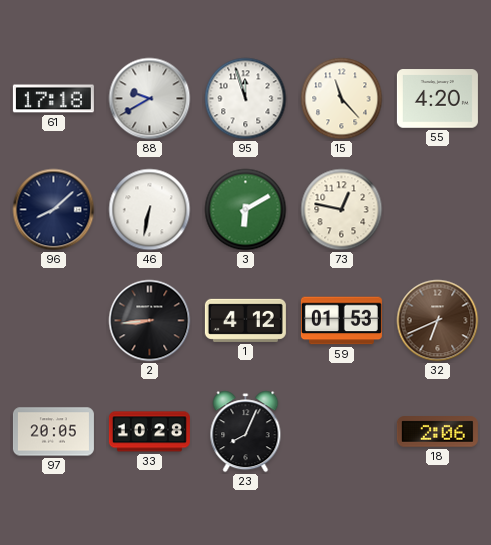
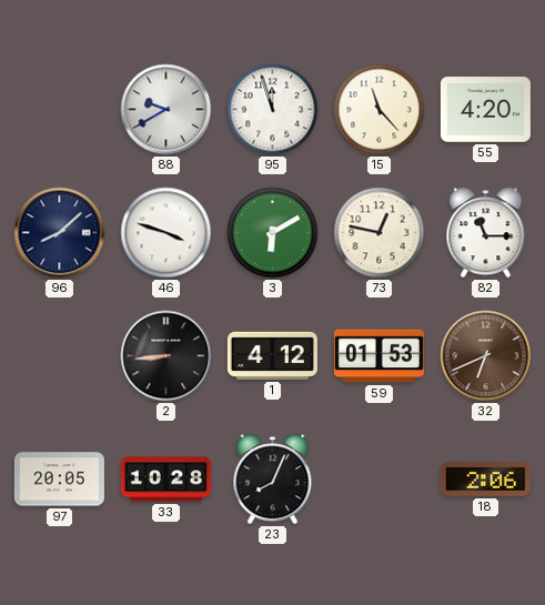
61: 17:18 -> none
46: 6:32 -> 3:48
82: none -> 11:15
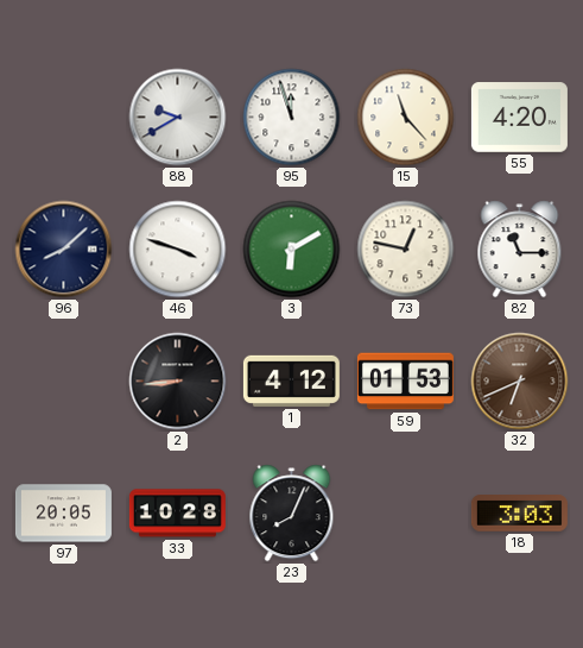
18: 2:06 -> 3:03
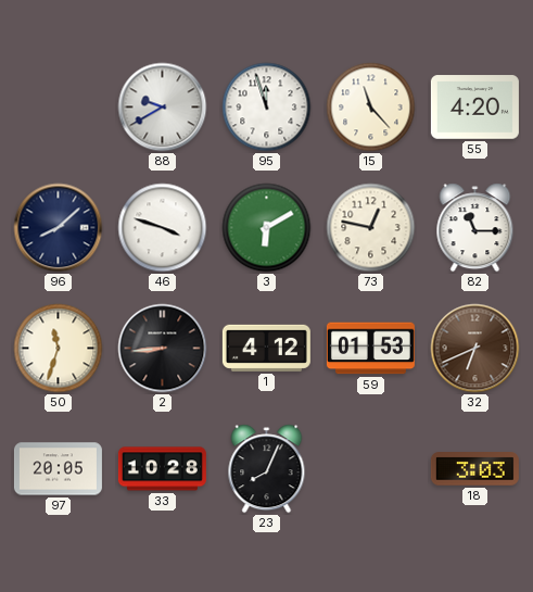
50: none -> 11:33
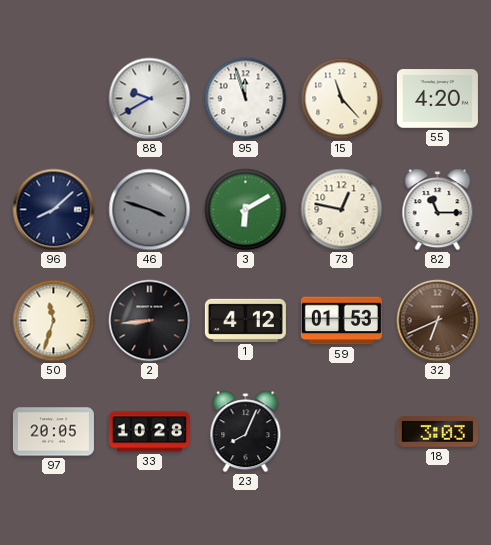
46 dial: white -> grey
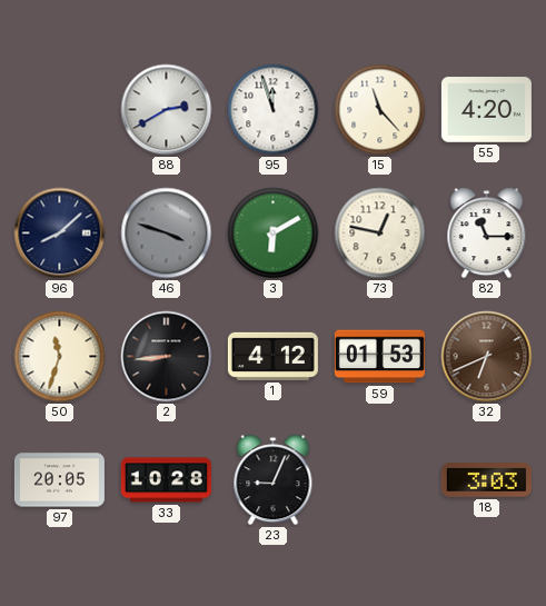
88: 9:40 -> 2:40
23: 8:04 -> 9:04
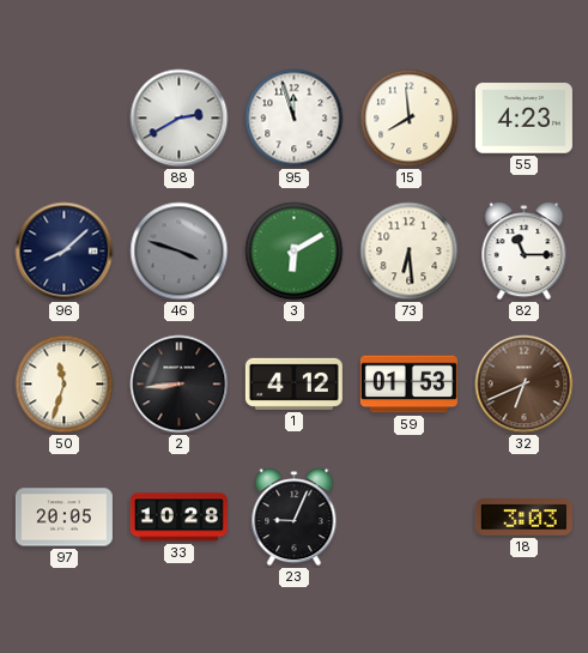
15: 11:23 -> 7:59
55: 4:20 -> 4:23
73: 12:47 -> 6:29
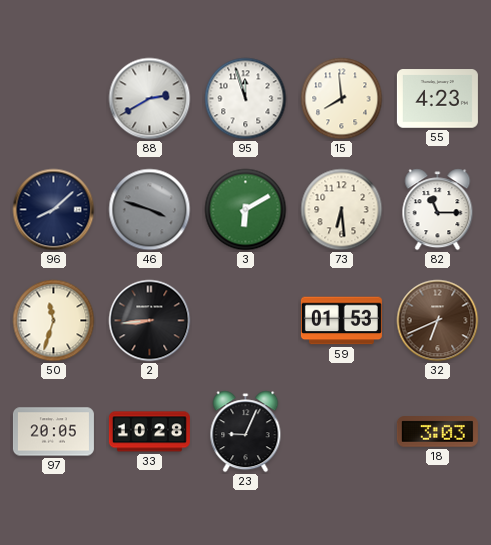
1: 4:12 -> none
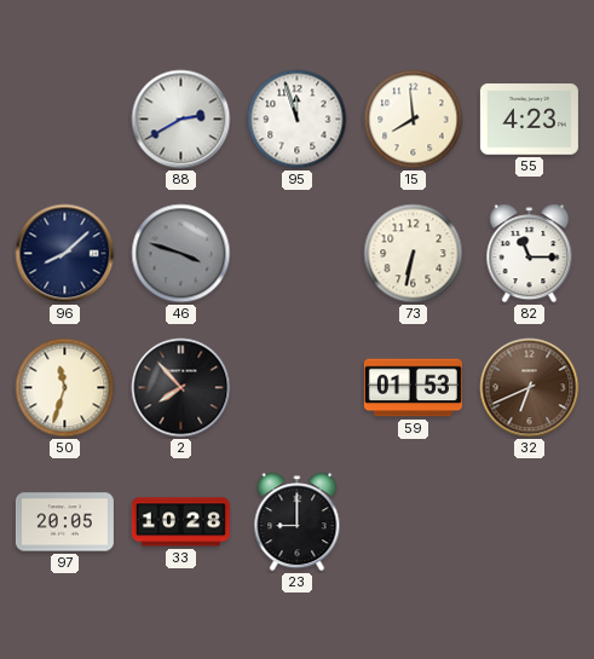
3: 6:10 -> none
73: 6:29 -> 6:32
2: 8:44 -> 7:53
23: 9:04 -> 9:00
18: 3:03 -> none
